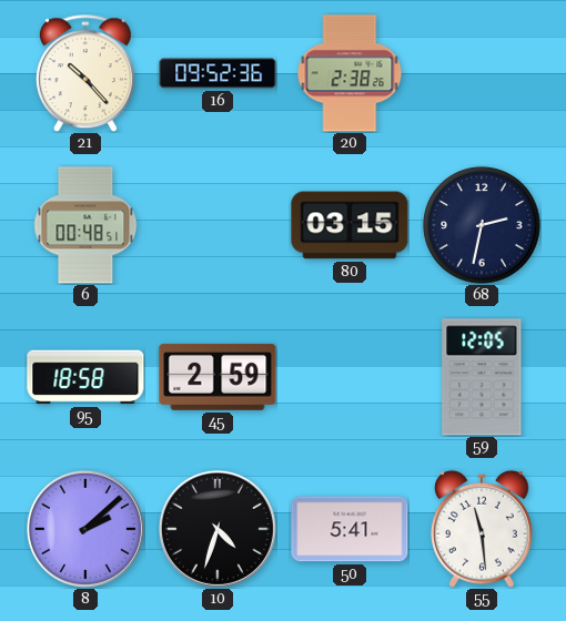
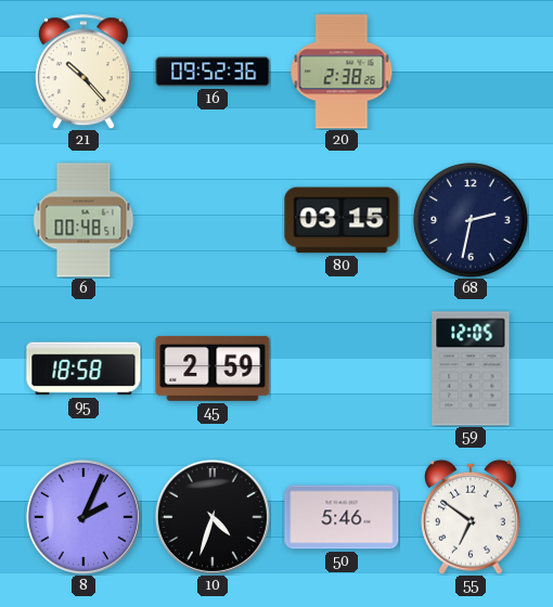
8: 2:08 -> 2:04
50: 5:41 -> 5:46
55: 11:29 -> 6:51
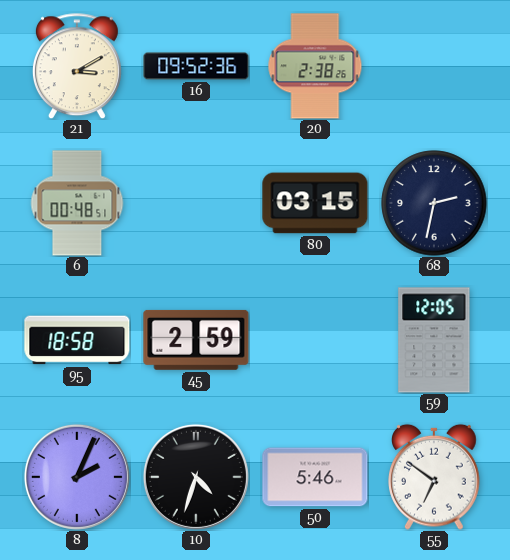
21: 10:23 -> 3:10
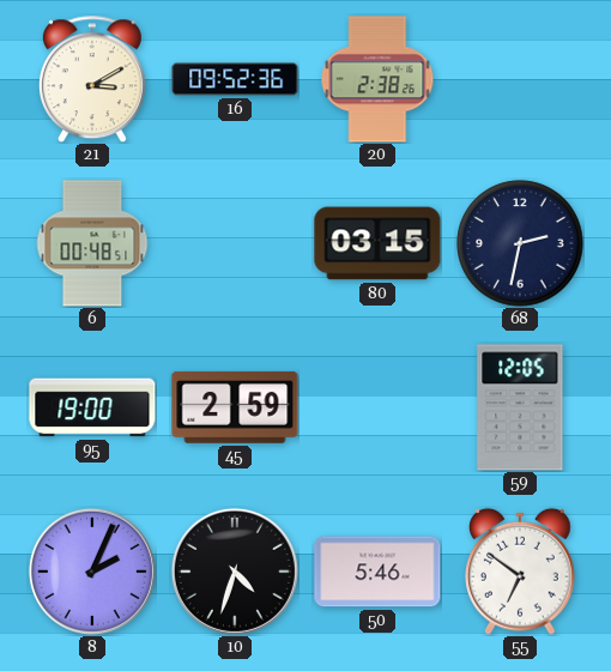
95: 18:58 -> 19:00
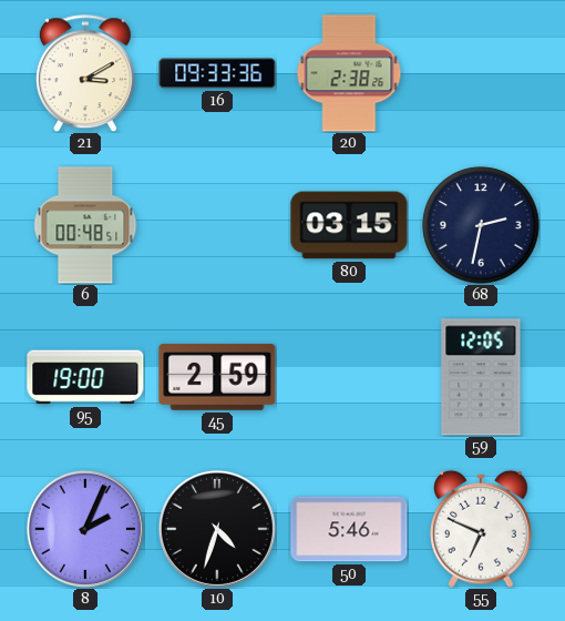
16: 09:52 -> 09:33
55: 6:51 -> 6:49
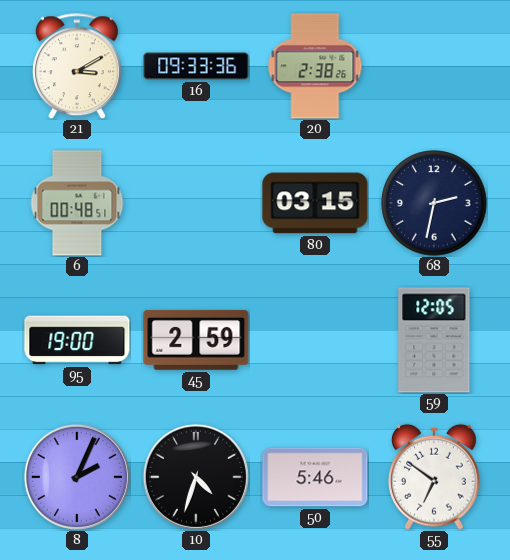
55: 6:49 -> 6:51
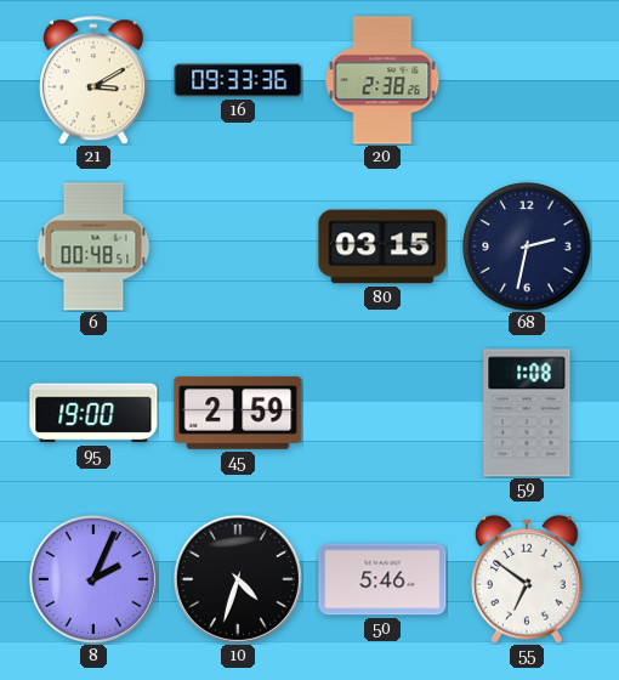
59: 12:05 -> 1:08
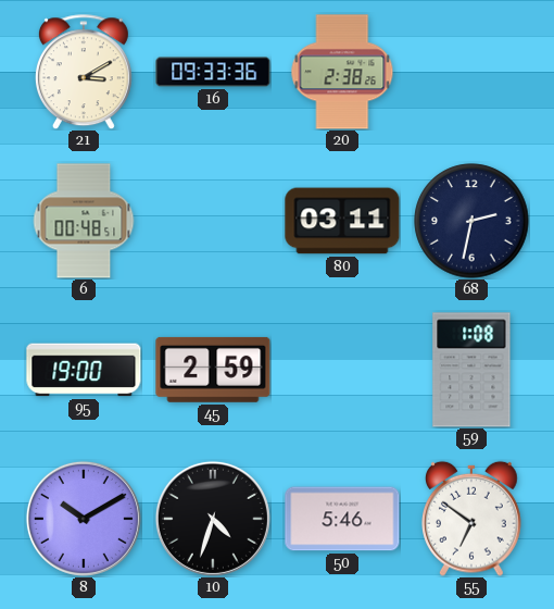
80: 03:15 -> 03:11
8: 2:04 -> 10:10
